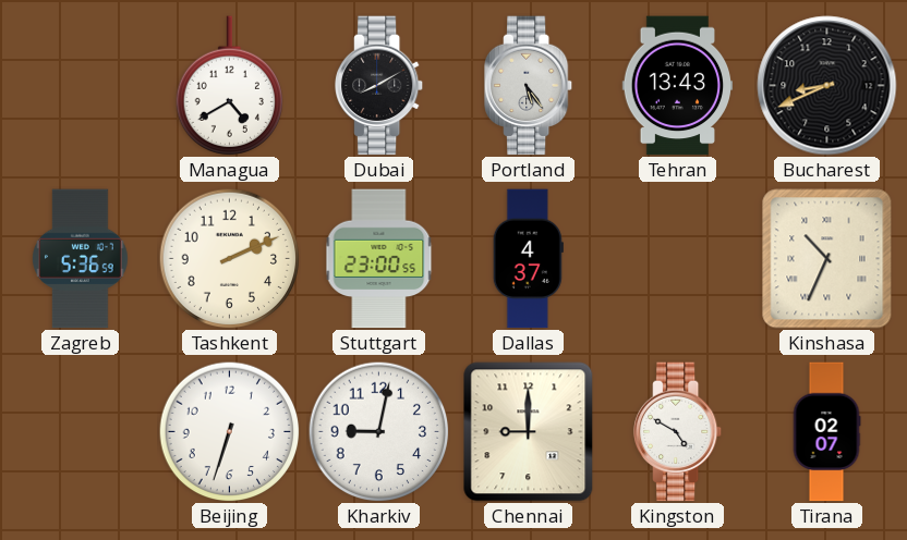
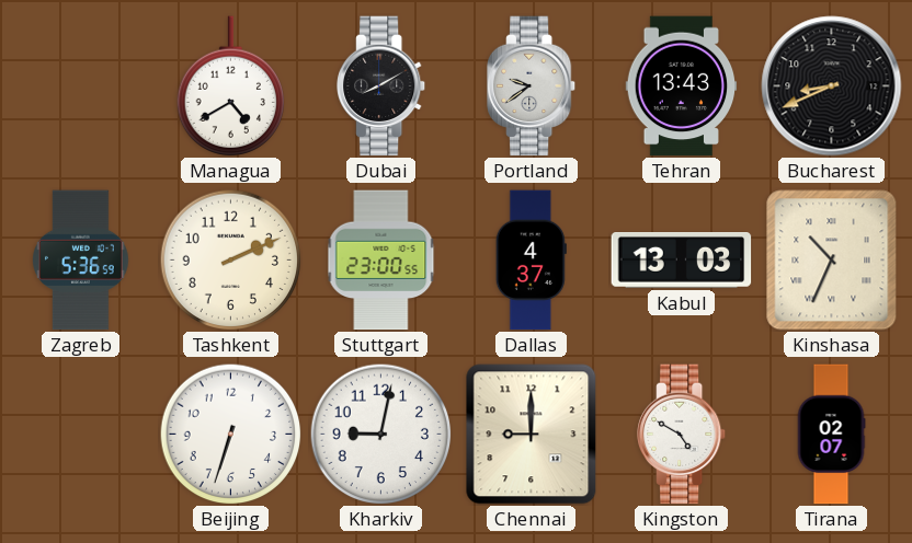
Portland: 5:24 -> 9:39
Kabul: none -> 13:03
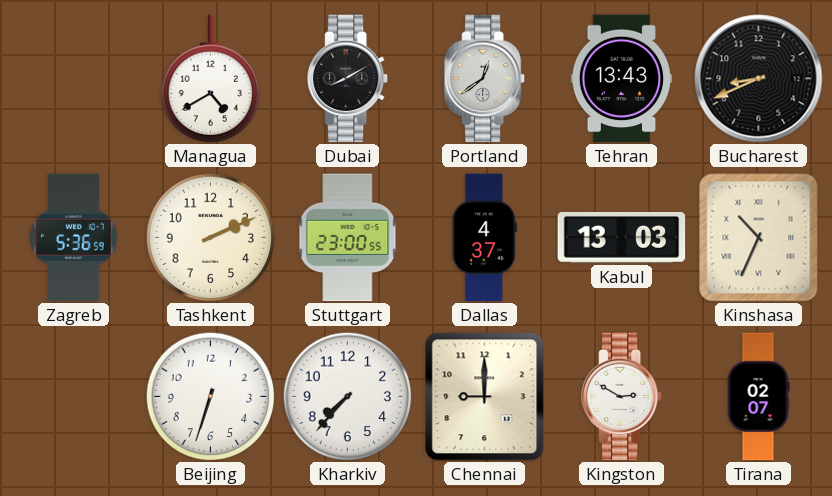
Portland: 9:39 -> 12:39
Kharkiv: 9:02 -> 7:37
Kingston: 4:50 -> 2:50
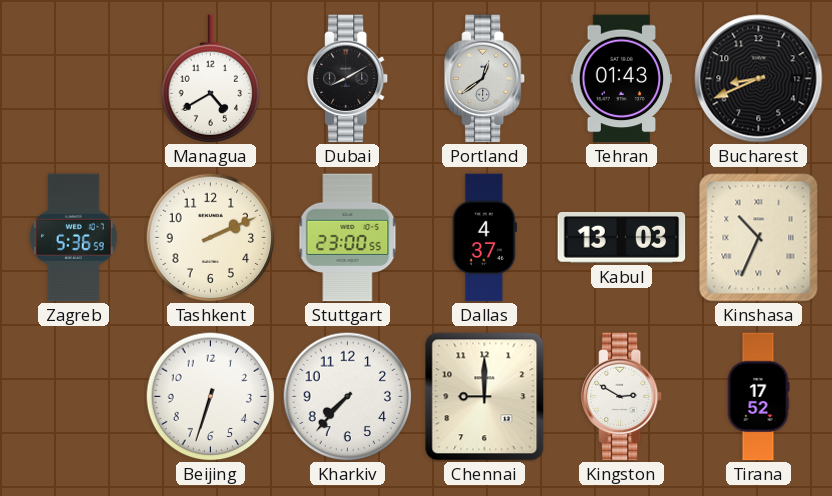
Tehran: 13:43 -> 01:43
Tirana: 02:07 -> 17:52
